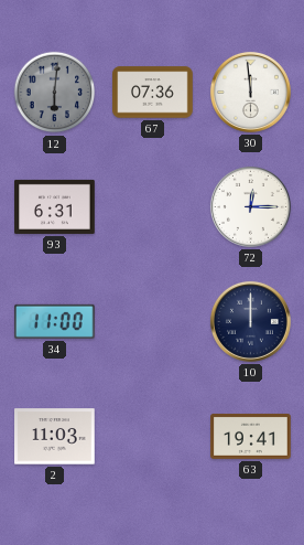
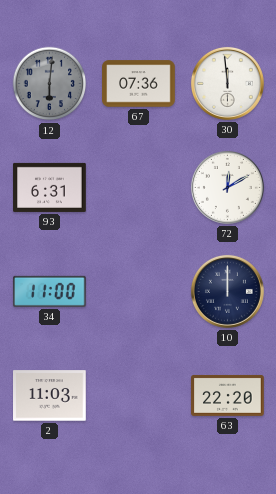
72: 12:15 -> 12:10
63: 19:41 -> 22:20
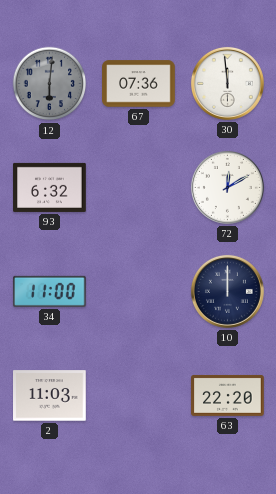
93: 6:31 -> 6:32
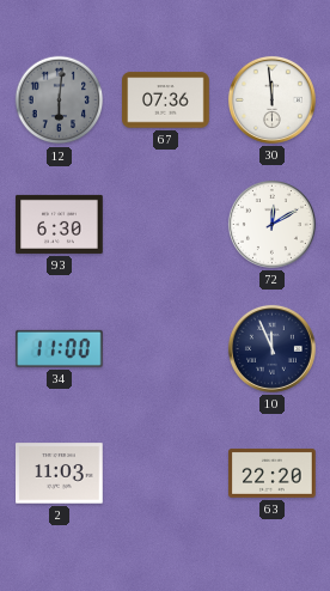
93: 6:32 -> 6:30
10: 12:00 -> 11:56
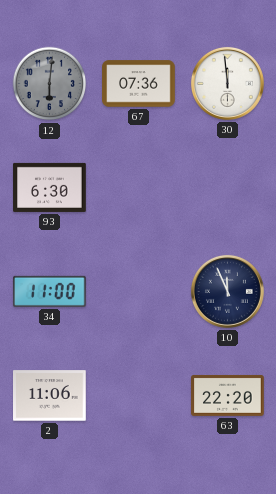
72: 12:10 -> none
2: 11:03 -> 11:06
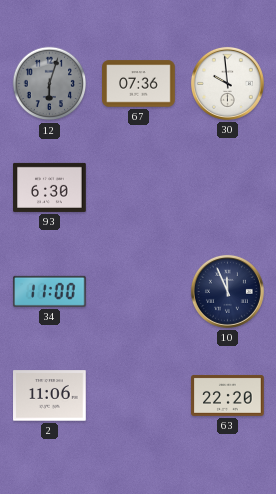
12: 6:01 -> 6:03
30: 11:59 -> 9:59
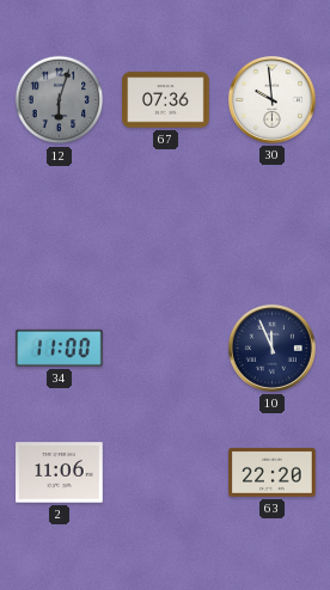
93: 6:30 -> none
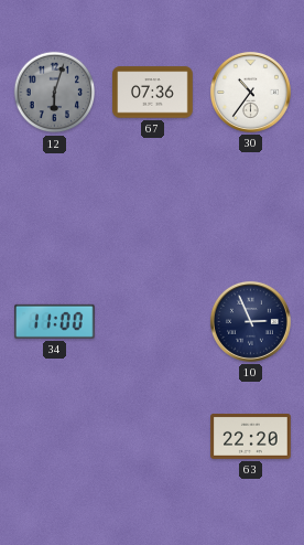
30: 9:59 -> 10:36
10: 11:56 -> 2:56
2: 11:06 -> none
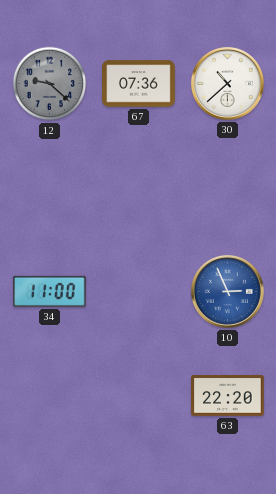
12: 6:03 -> 9:22
30: 10:36 -> 10:38
10 dial: navy -> blue
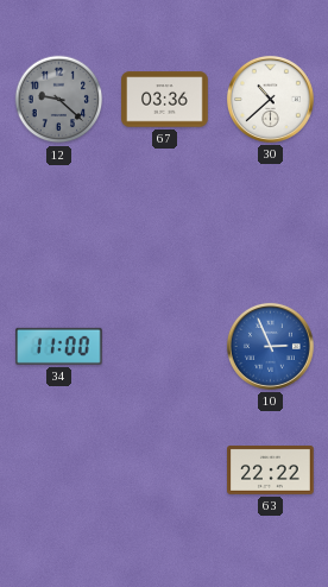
67: 07:36 -> 03:36
63: 22:20 -> 22:22
